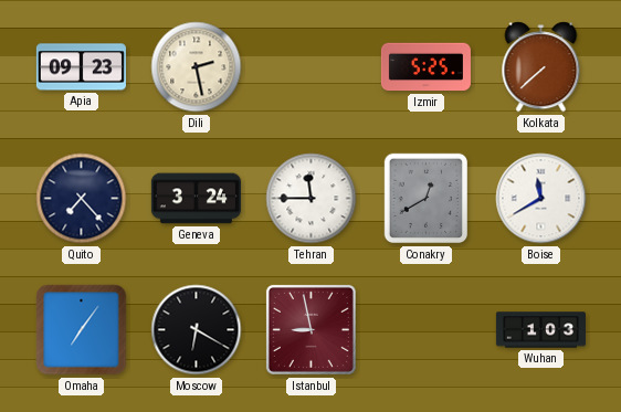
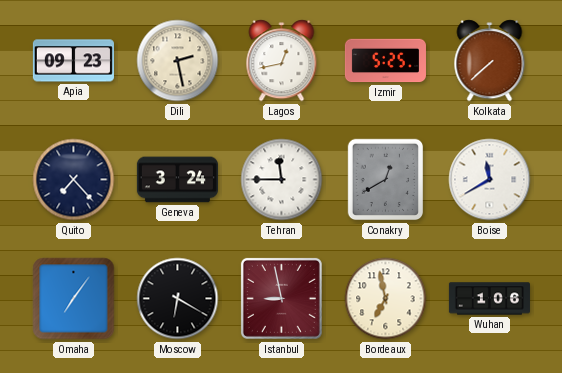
Lagos: none -> 12:43
Bordeaux: none -> 6:58
Wuhan: 1:03 -> 1:06
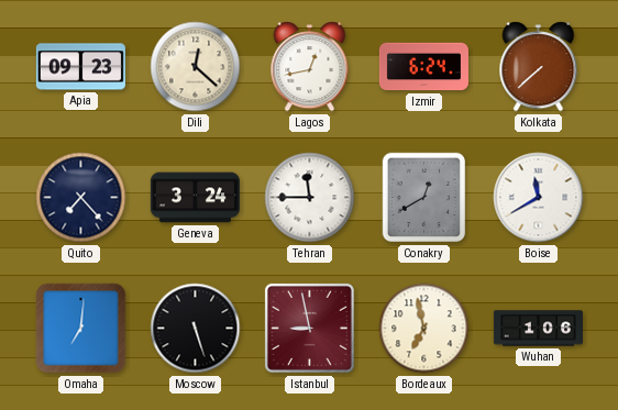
Dili: 2:28 -> 12:22
Izmir: 5:25 -> 6:24
Omaha: 7:06 -> 7:01
Moscow: 6:20 -> 5:27
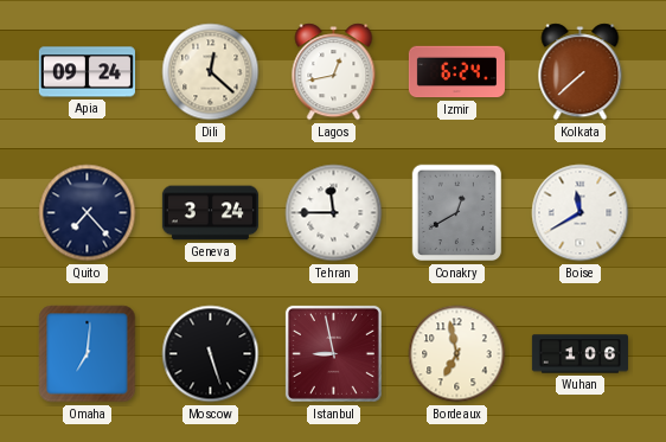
Apia: 09:23 -> 09:24
